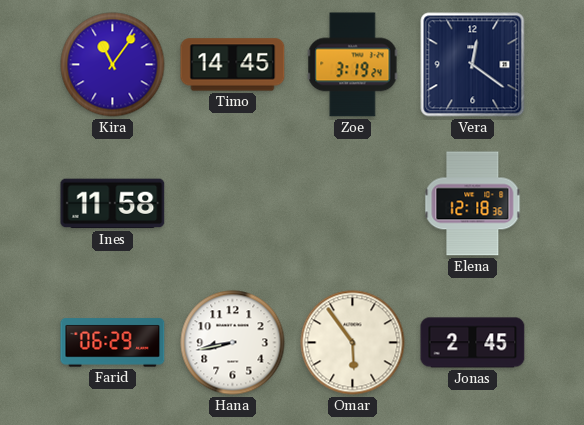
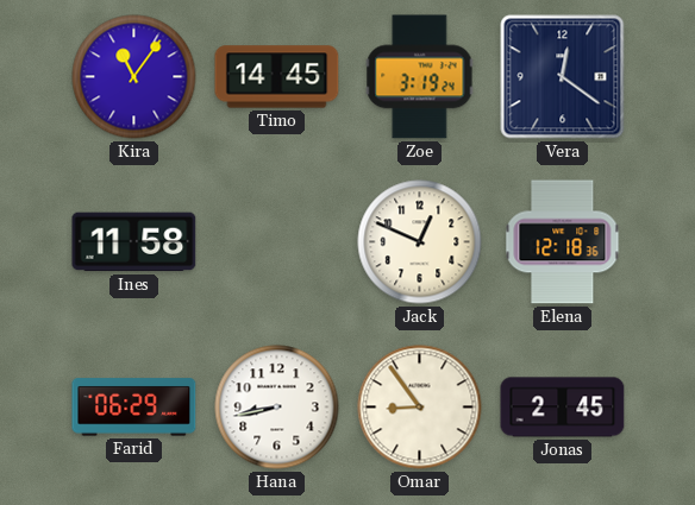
Jack: none -> 12:49
Omar: 5:54 -> 8:54
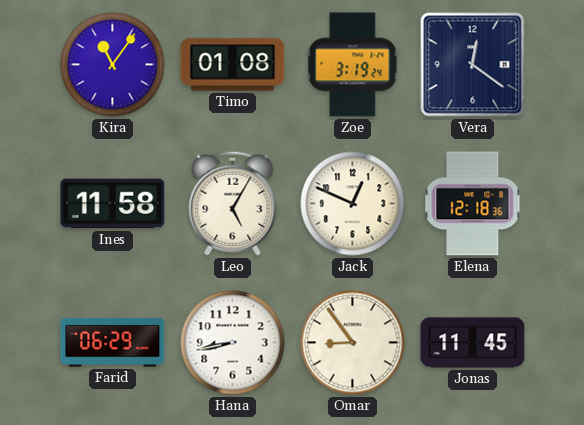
Timo: 14:45 -> 01:08
Leo: none -> 5:05
Jonas: 2:45 -> 11:45
